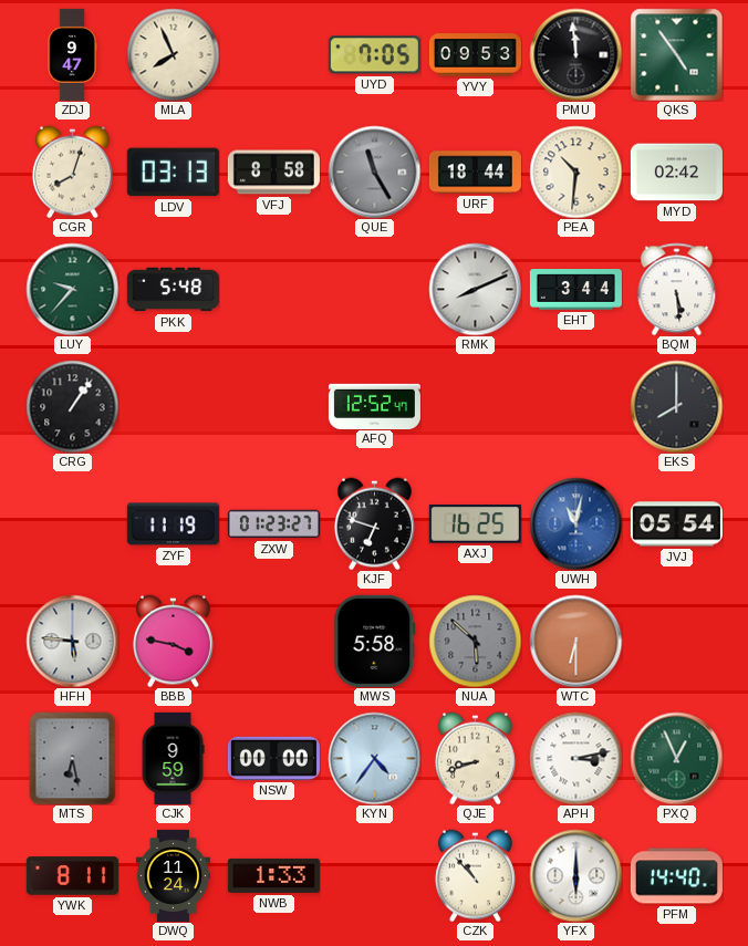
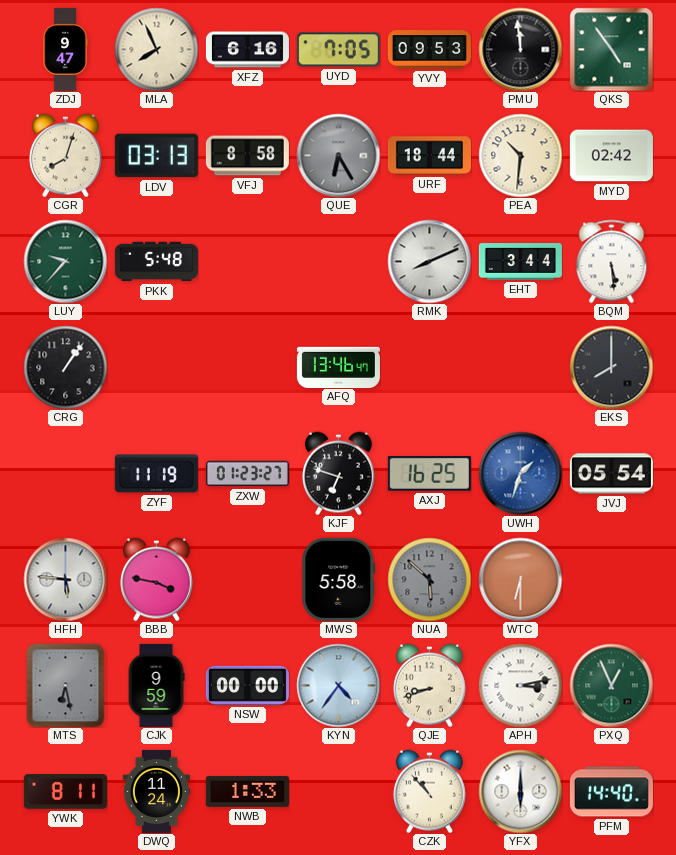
XFZ: none -> 6:16
QUE: 11:25 -> 6:25
AFQ: 12:52 -> 13:46
UWH: 11:02 -> 1:33
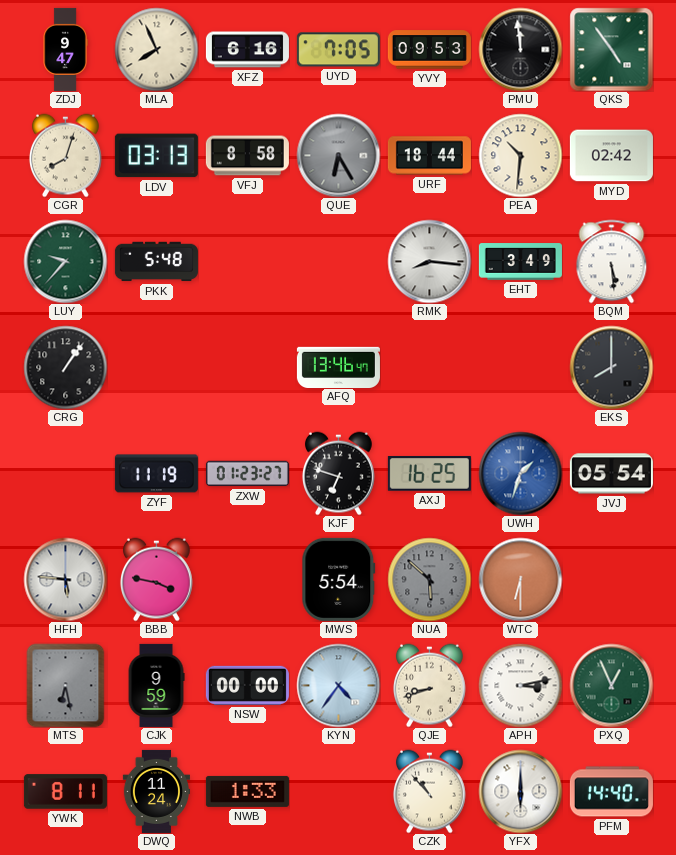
RMK: 8:11 -> 8:16
EHT: 3:44 -> 3:49
MWS: 5:58 -> 5:54
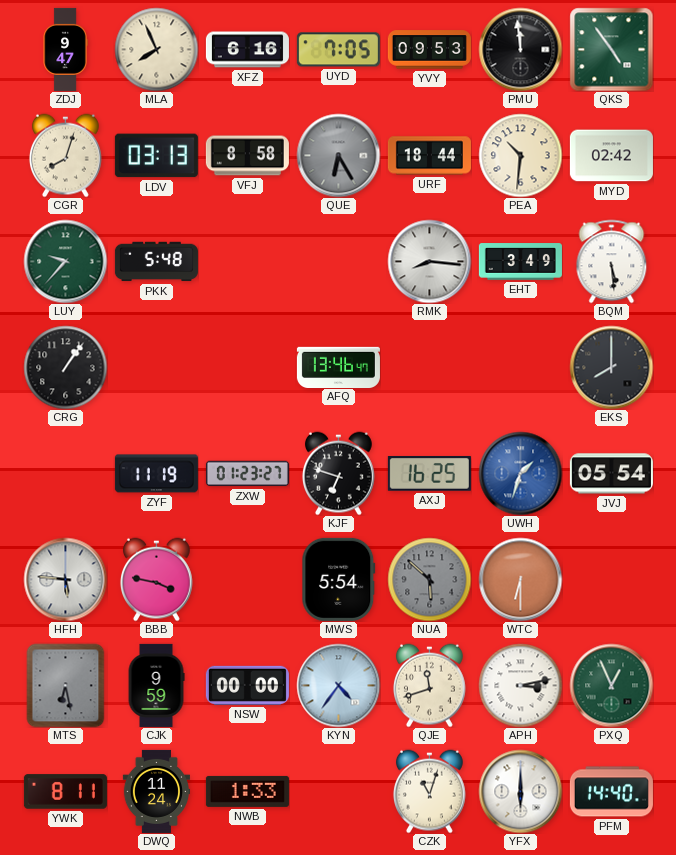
QJE: 8:42 -> 11:42
CZK: 10:53 -> 11:03
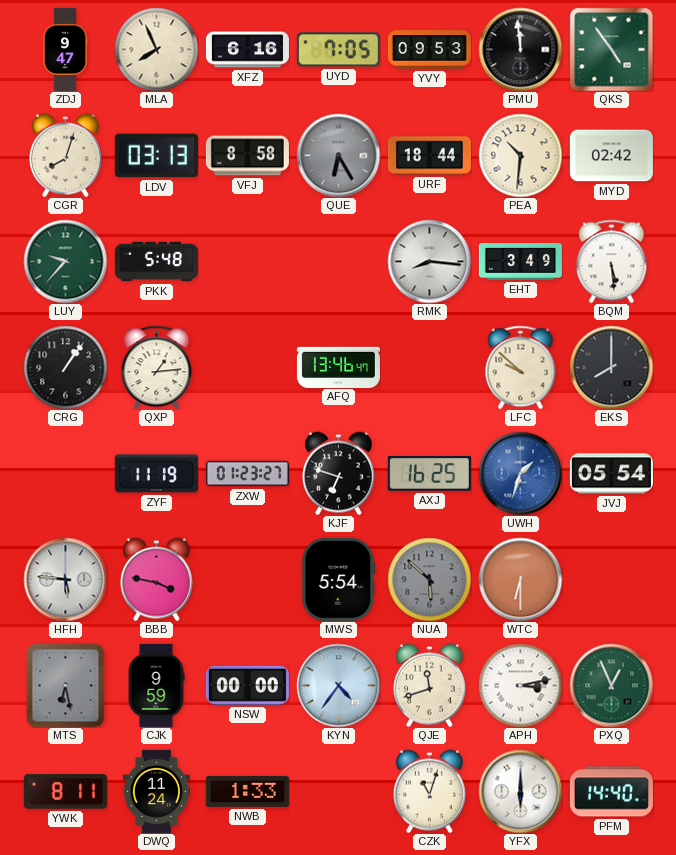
QXP: none -> 1:14
LFC: none -> 9:52
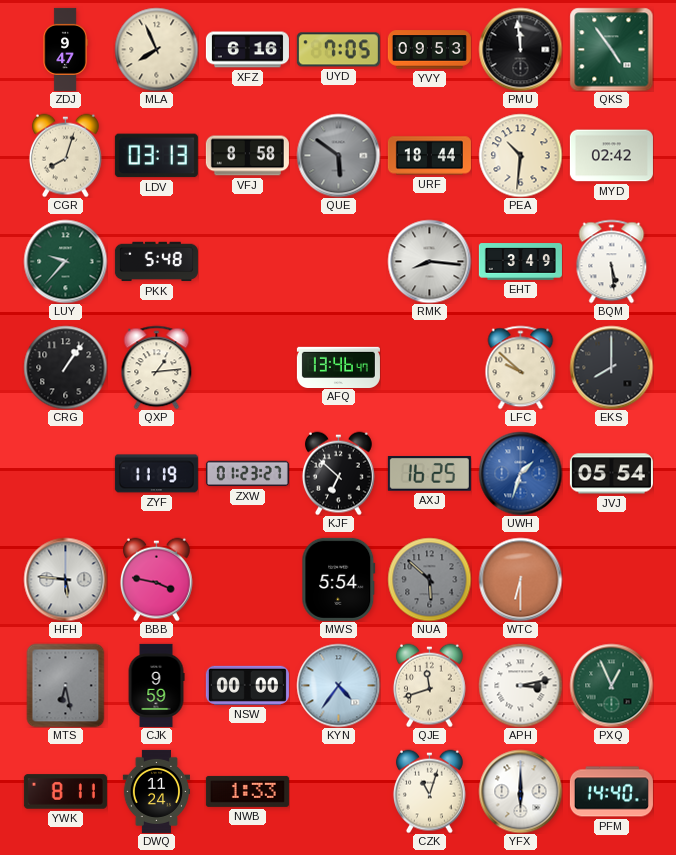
QUE: 6:25 -> 5:51
KJF: 6:48 -> 6:52
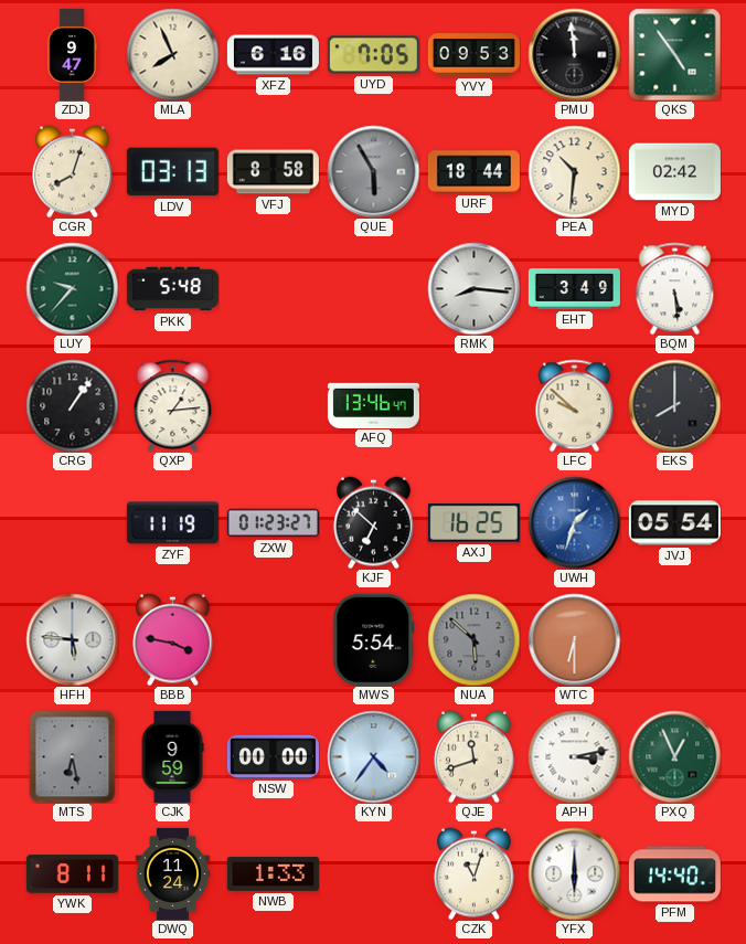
QUE: 5:51 -> 5:55
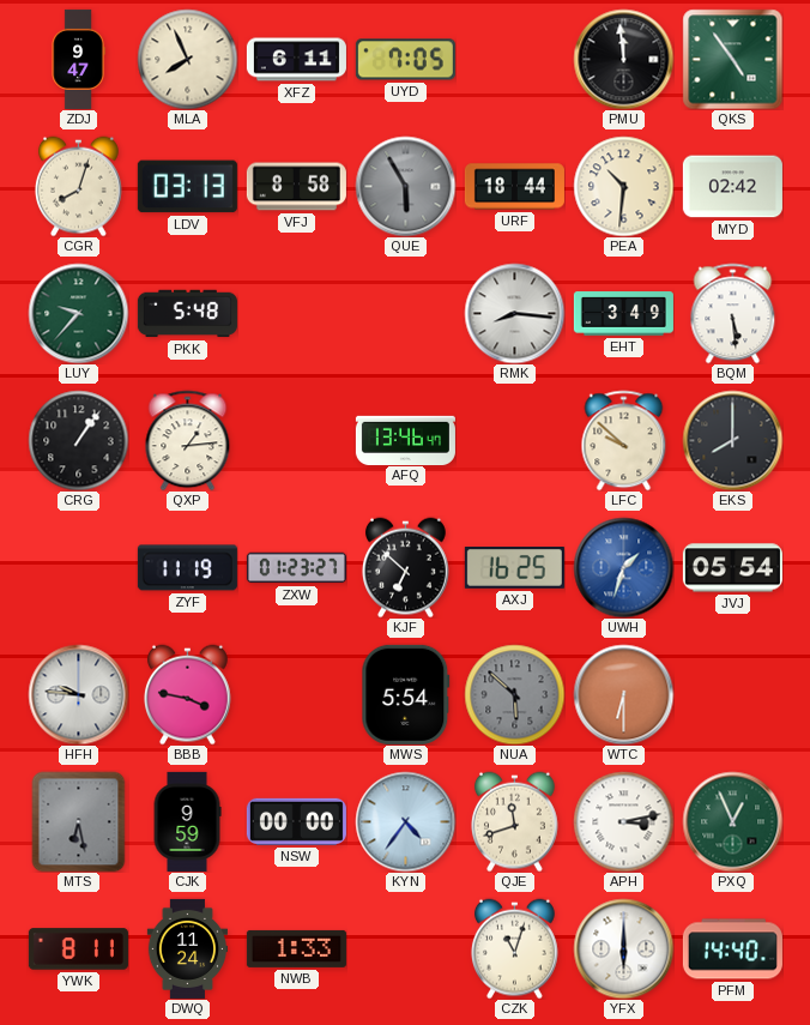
XFZ: 6:16 -> 6:11
YVY: 09:53 -> none
HFH: 5:46 -> 9:46
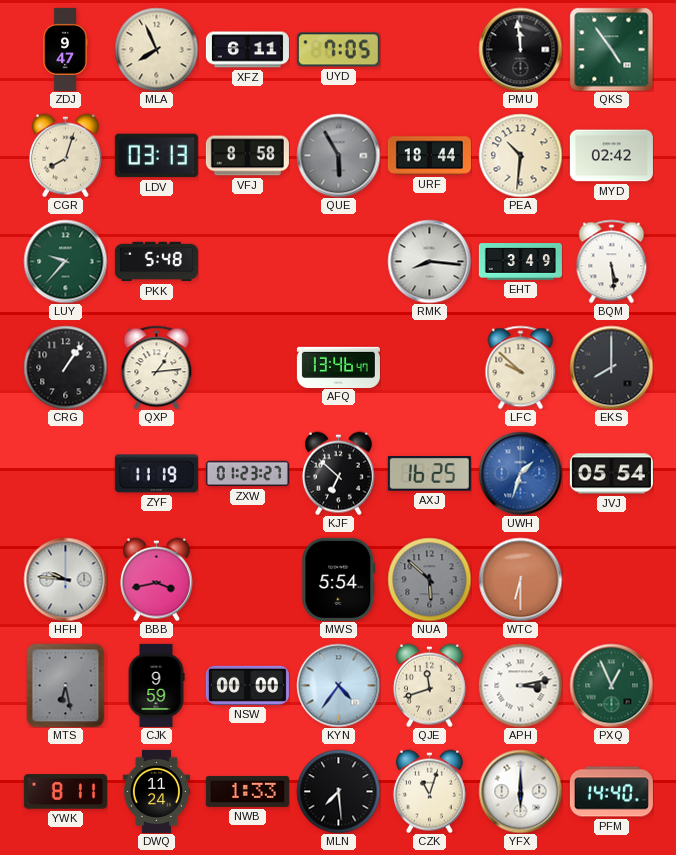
BBB: 3:47 -> 3:43
MLN: none -> 7:29
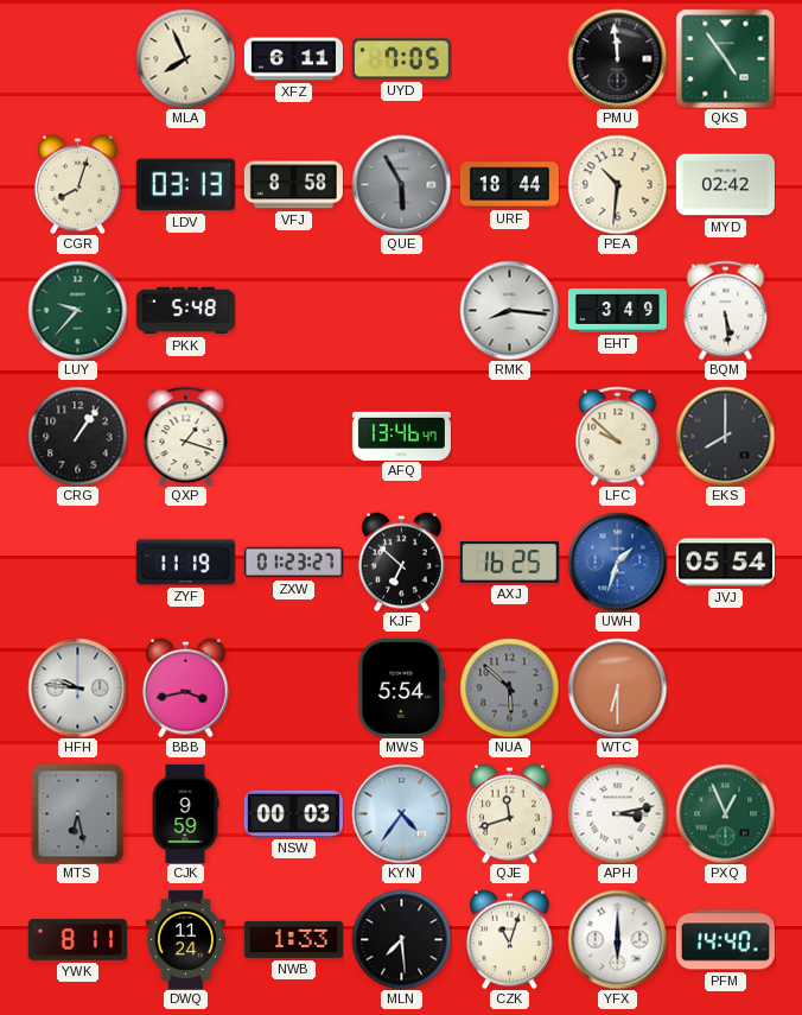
ZDJ: 9:47 -> none
QXP: 1:14 -> 1:18
NSW: 00:00 -> 00:03
